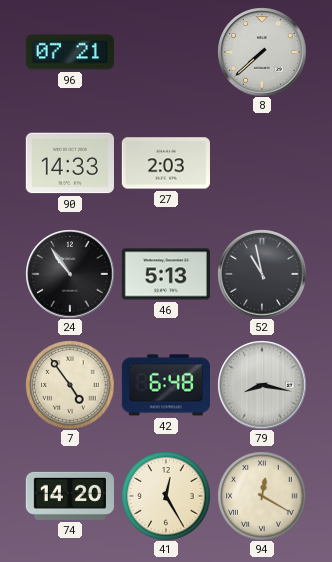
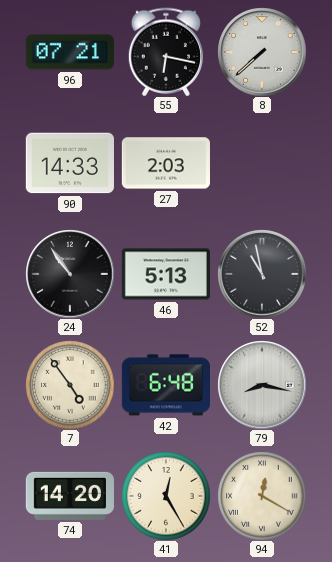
55: none -> 6:17
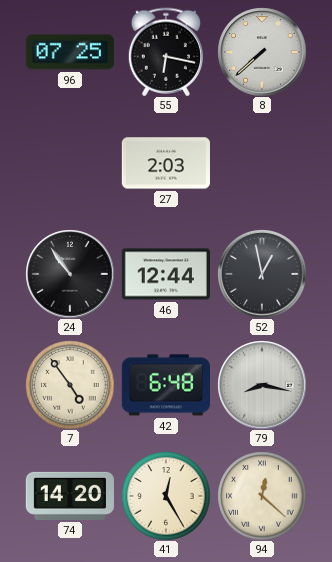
96: 07:21 -> 07:25
90: 14:33 -> none
46: 5:13 -> 12:44
52: 10:58 -> 12:58
94: 12:20 -> 12:22
